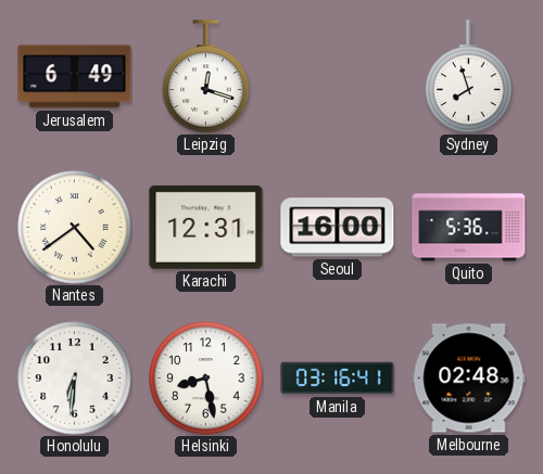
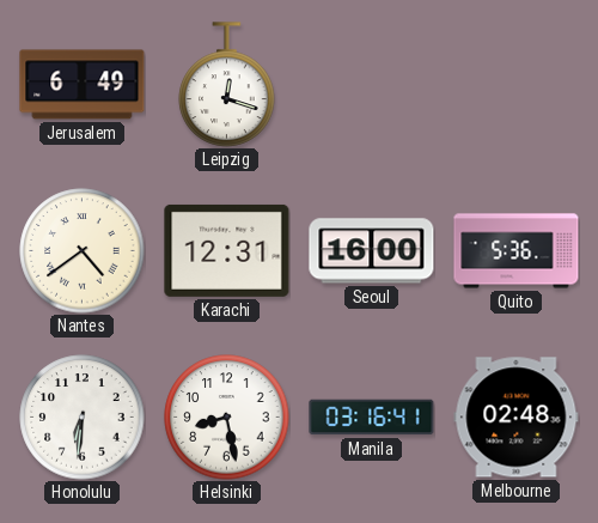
Sydney: 7:57 -> none
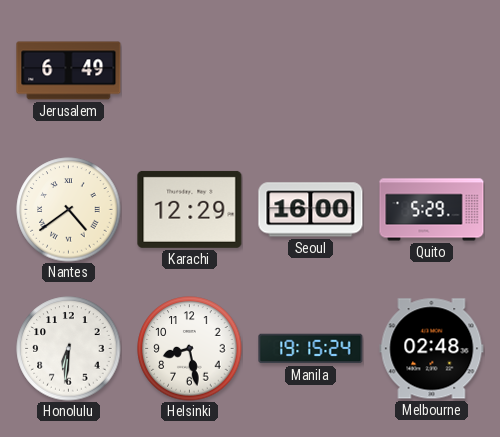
Leipzig: 12:18 -> none
Karachi: 12:31 -> 12:29
Quito: 5:36 -> 5:29
Manila: 03:16 -> 19:15
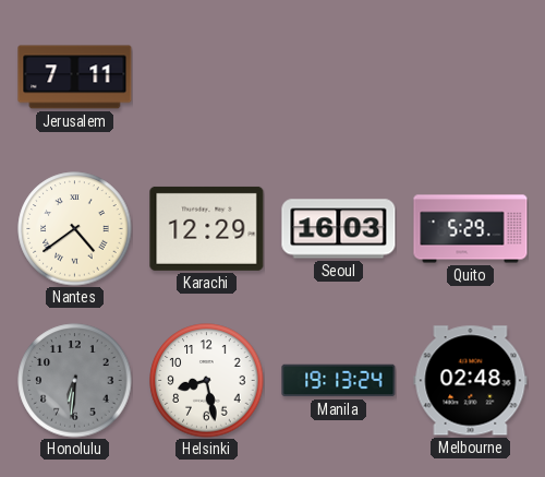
Jerusalem: 6:49 -> 7:11
Seoul: 16:00 -> 16:03
Honolulu dial: white -> grey
Manila: 19:15 -> 19:13
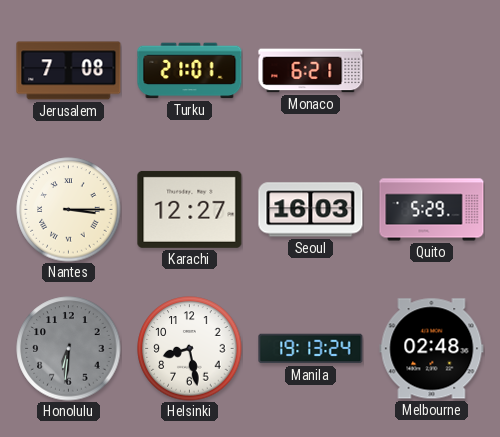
Jerusalem: 7:11 -> 7:08
Turku: none -> 21:01
Monaco: none -> 6:21
Nantes: 4:39 -> 3:15
Karachi: 12:29 -> 12:27
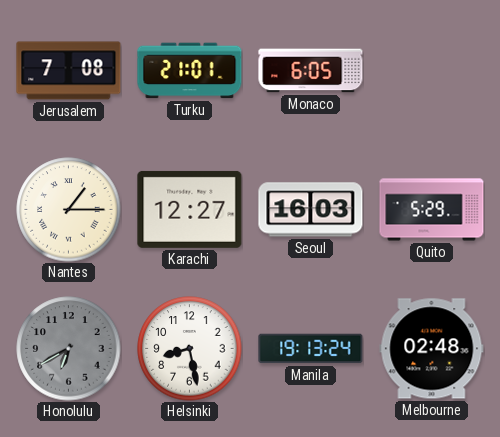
Monaco: 6:21 -> 6:05
Nantes: 3:15 -> 1:15
Honolulu: 6:31 -> 6:40
